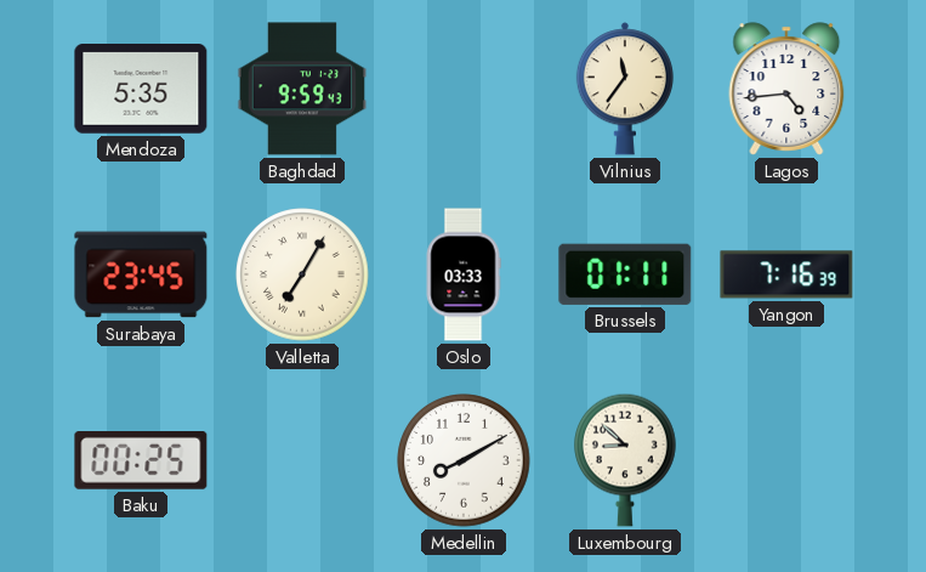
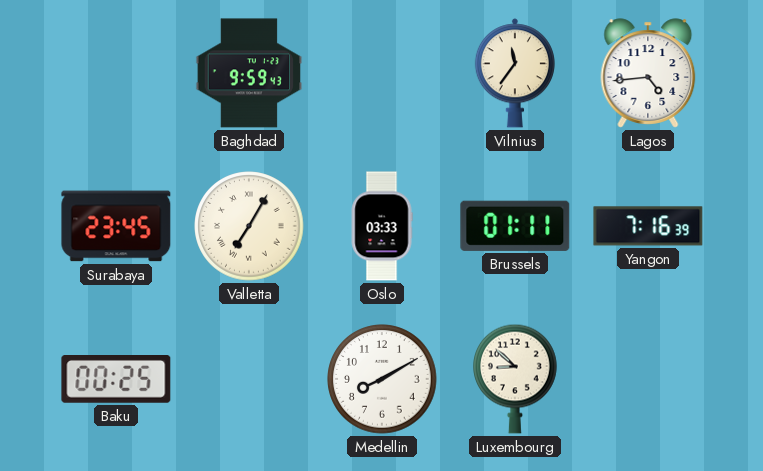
Mendoza: 5:35 -> none
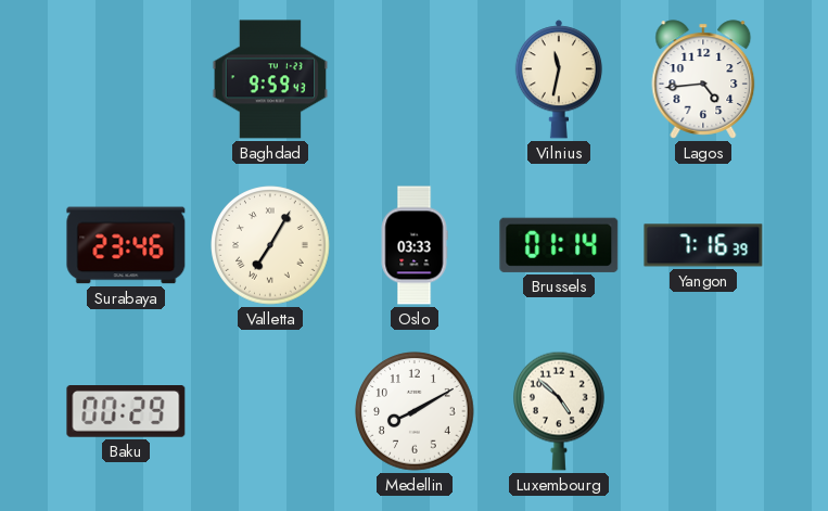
Vilnius: 11:36 -> 11:32
Surabaya: 23:45 -> 23:46
Brussels: 01:11 -> 01:14
Baku: 00:25 -> 00:29
Luxembourg: 8:52 -> 4:52
